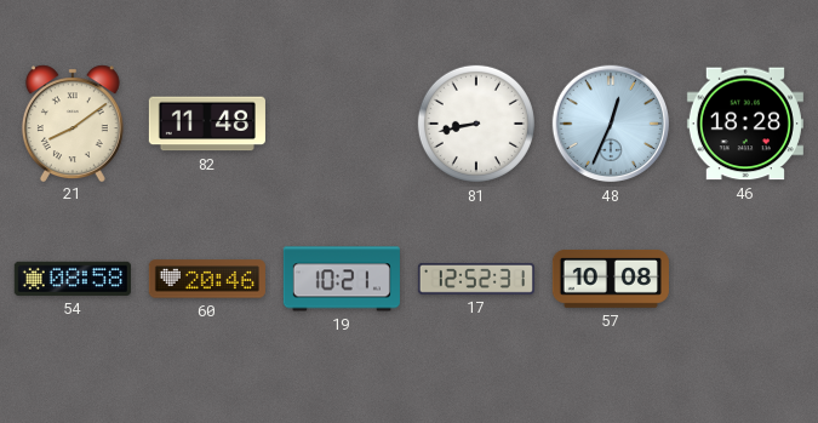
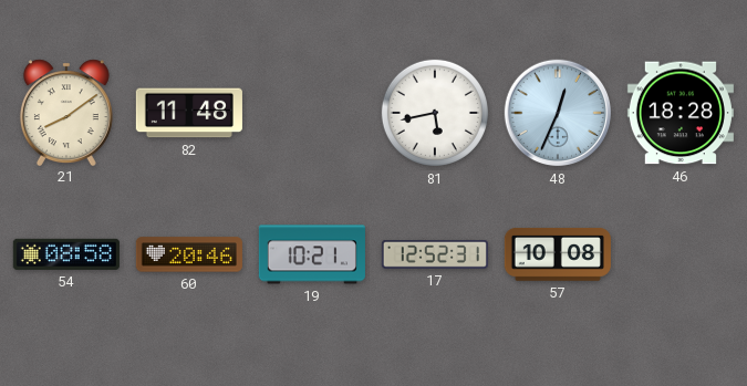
81: 8:43 -> 5:43
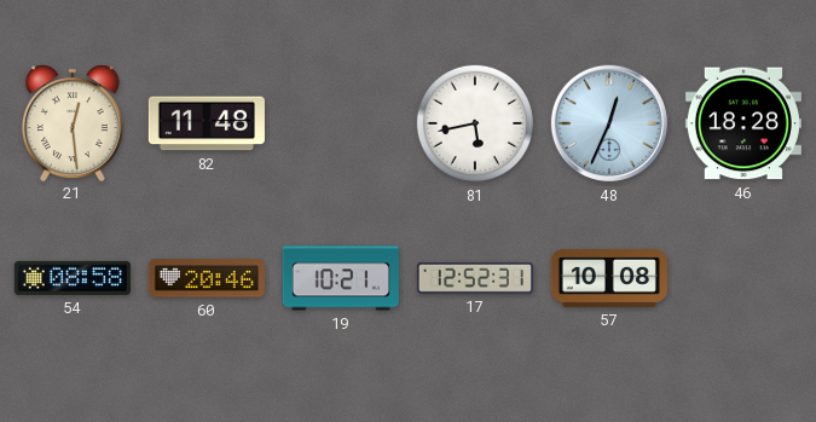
21: 8:09 -> 12:29
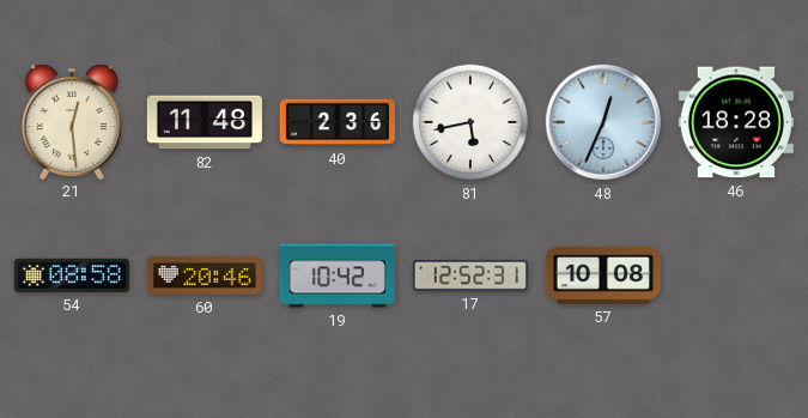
40: none -> 2:36
19: 10:21 -> 10:42
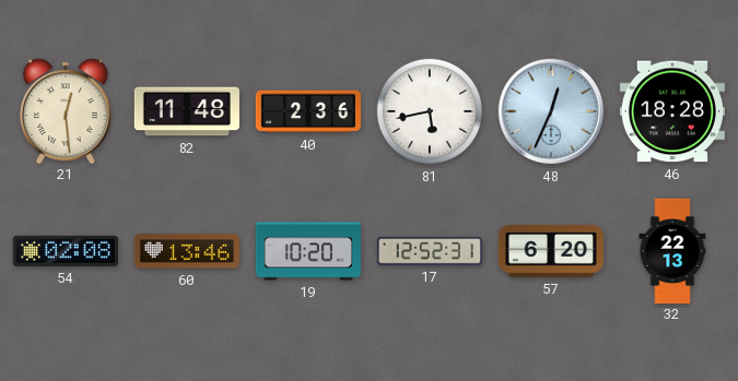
54: 08:58 -> 02:08
60: 20:46 -> 13:46
19: 10:42 -> 10:20
57: 10:08 -> 6:20
32: none -> 22:13
